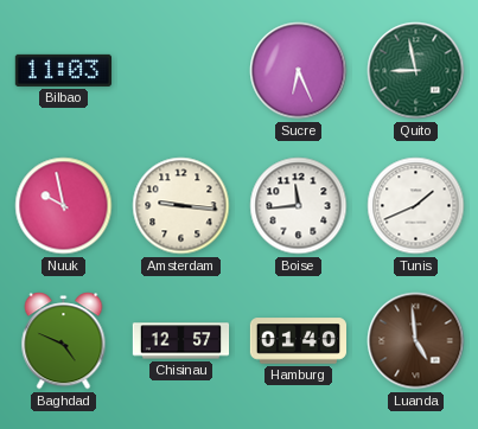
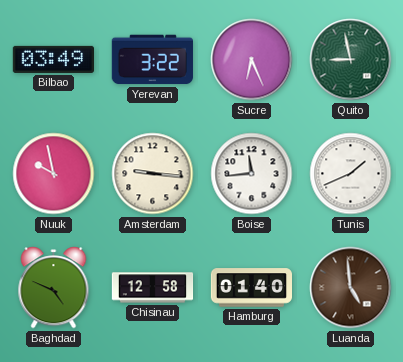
Bilbao: 11:03 -> 03:49
Yerevan: none -> 3:22
Chisinau: 12:57 -> 12:58
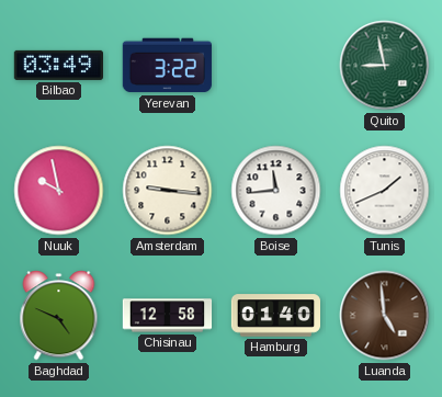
Sucre: 6:26 -> none
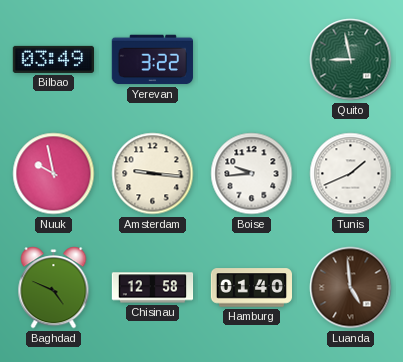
Boise: 11:44 -> 9:44
